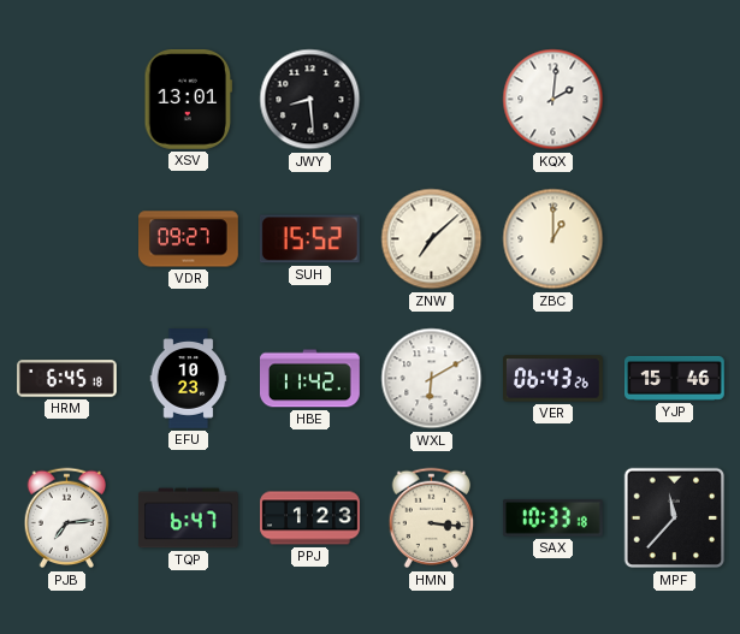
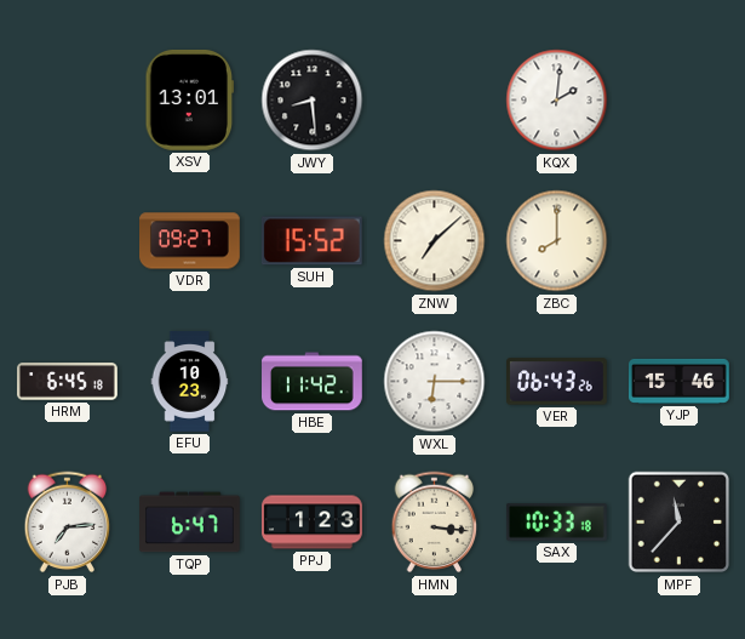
ZBC: 1:00 -> 8:00
WXL: 6:10 -> 6:15
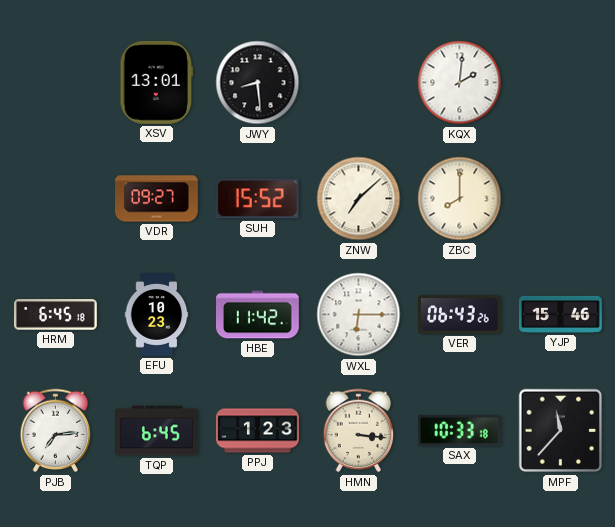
TQP: 6:47 -> 6:45
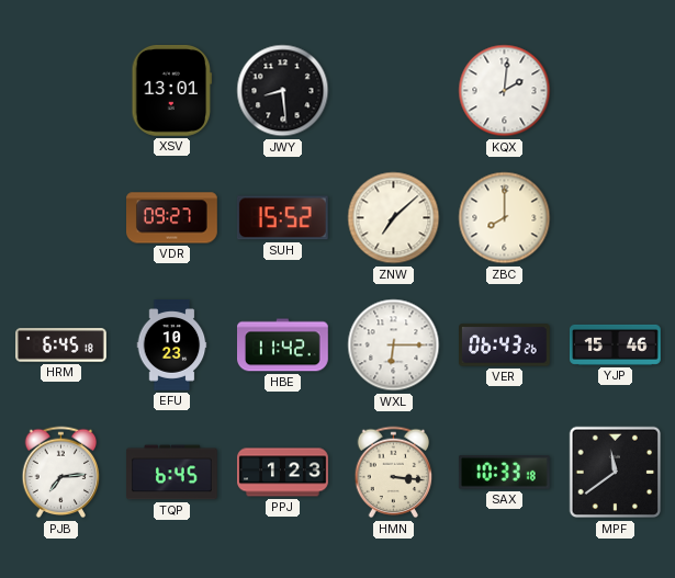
MPF: 11:37 -> 11:39
